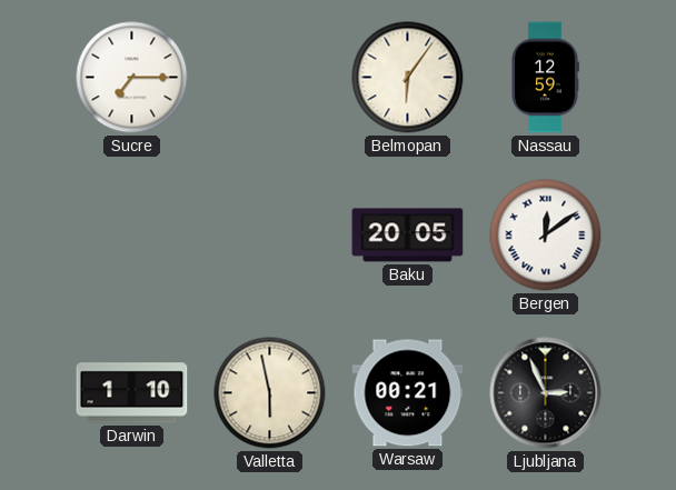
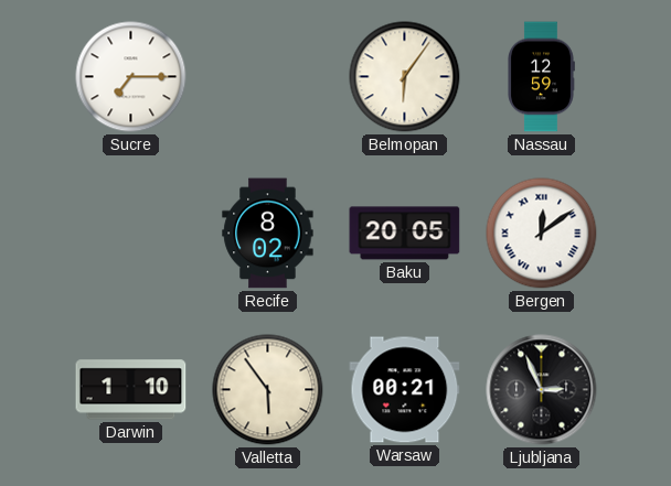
Recife: none -> 8:02
Valletta: 5:58 -> 5:54
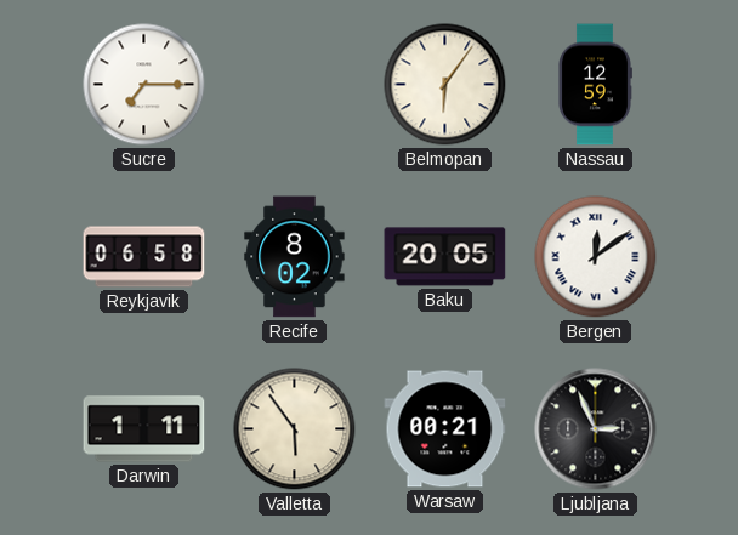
Reykjavik: none -> 06:58
Darwin: 1:10 -> 1:11
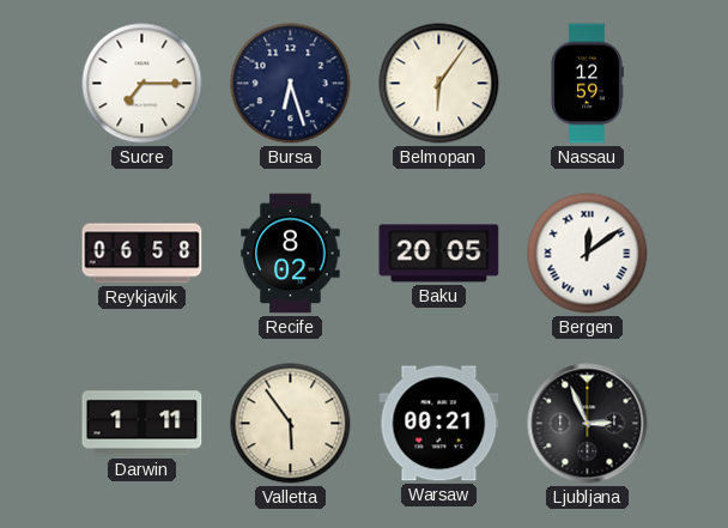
Bursa: none -> 6:27
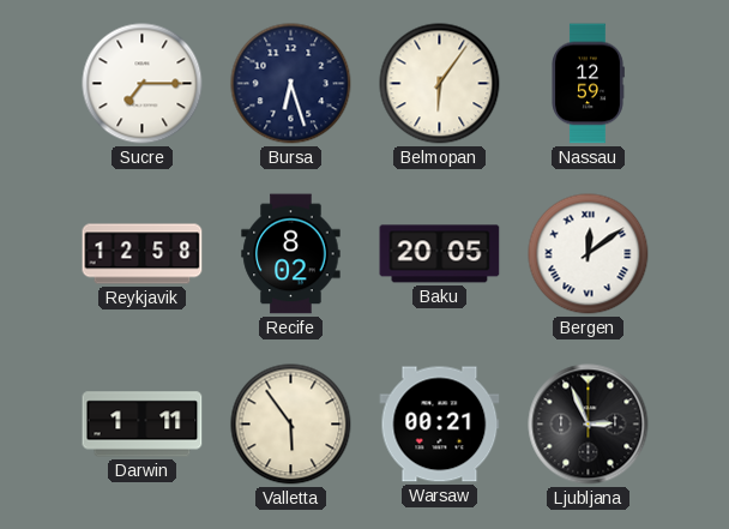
Reykjavik: 06:58 -> 12:58
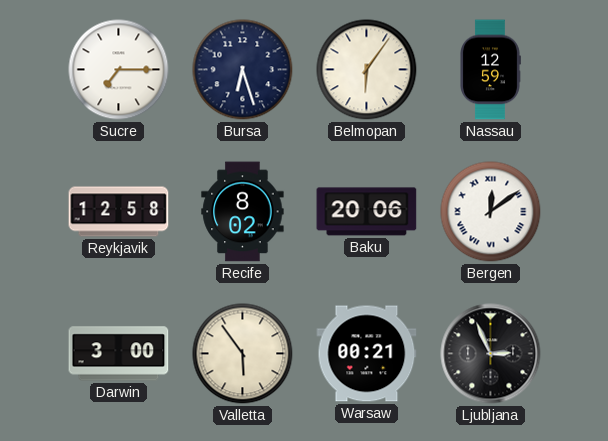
Baku: 20:05 -> 20:06
Darwin: 1:11 -> 3:00
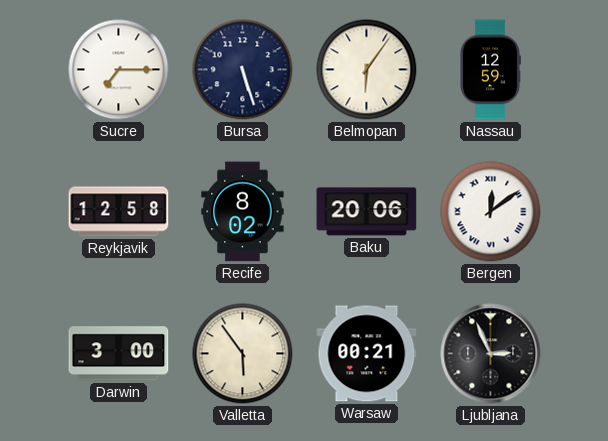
Bursa: 6:27 -> 5:27
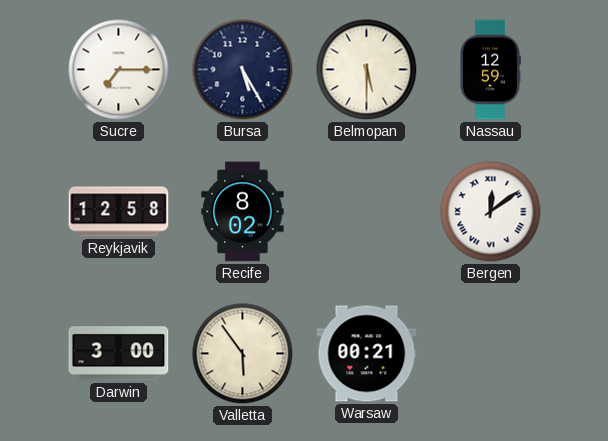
Bursa: 5:27 -> 5:25
Belmopan: 6:06 -> 5:30
Baku: 20:06 -> none
Ljubljana: 2:56 -> none
